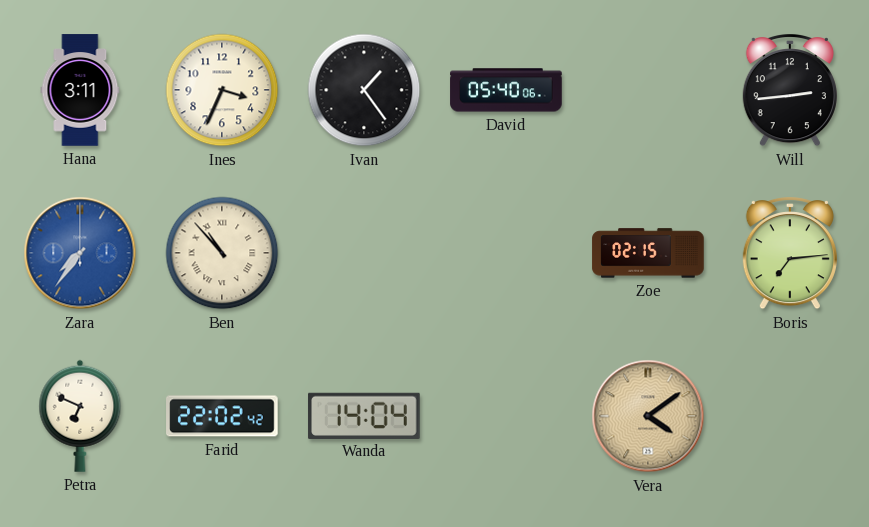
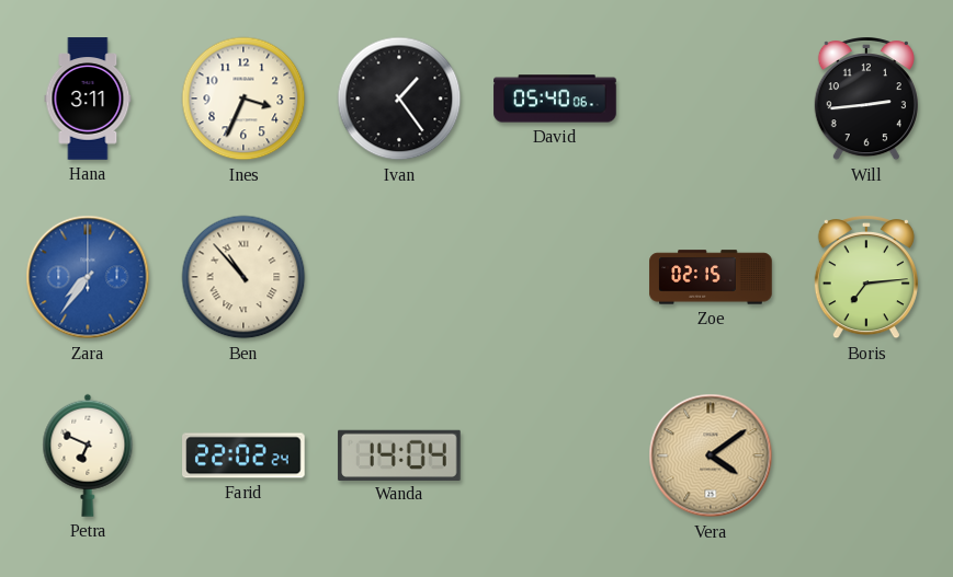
Farid: 22:02:42 -> 22:02:24
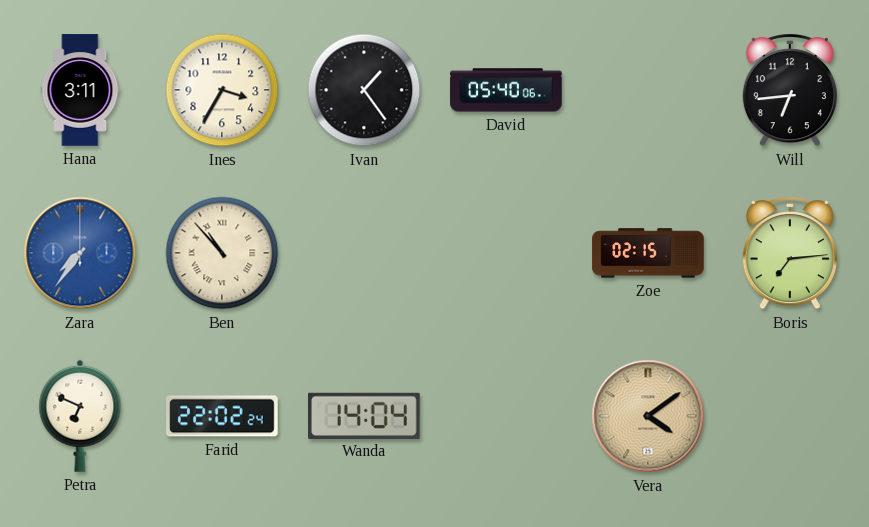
Ines: 3:34 -> 3:35
Will: 2:44 -> 6:44
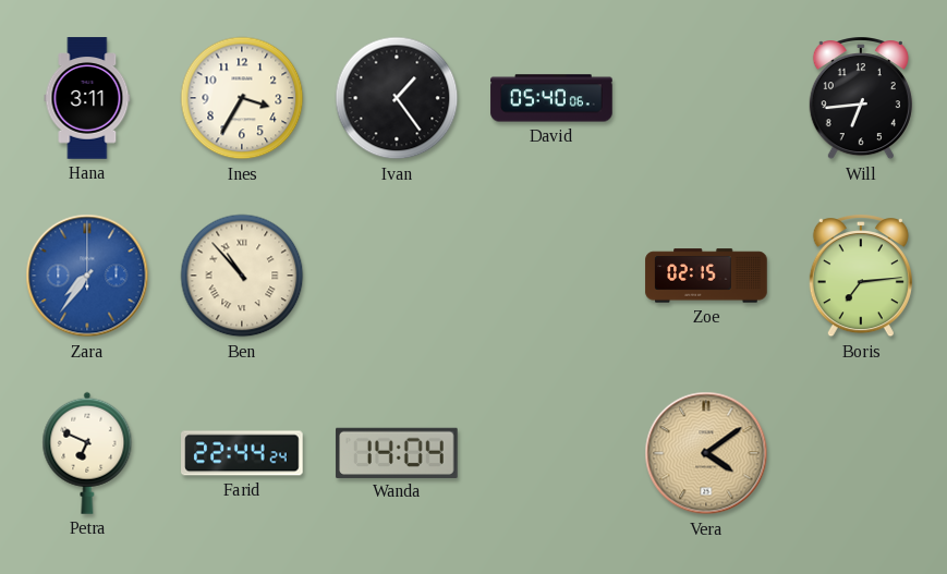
Farid: 22:02 -> 22:44
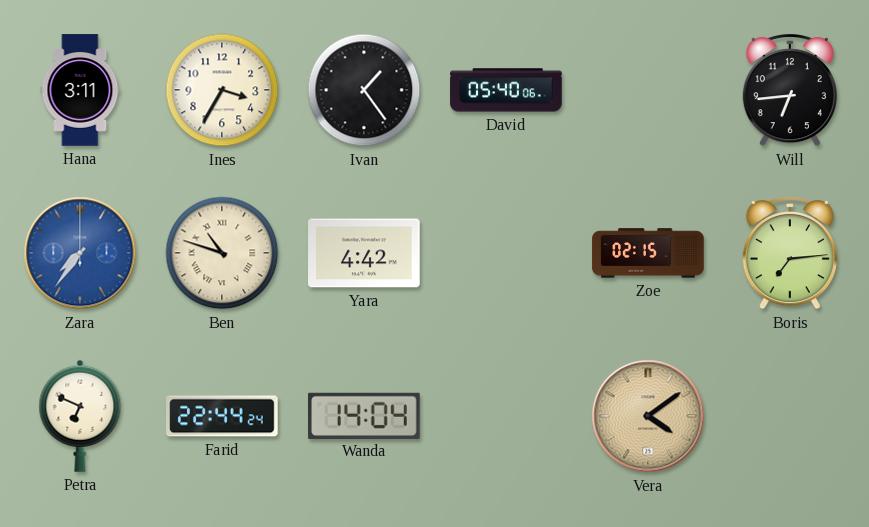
Ben: 10:53 -> 10:48
Yara: none -> 4:42
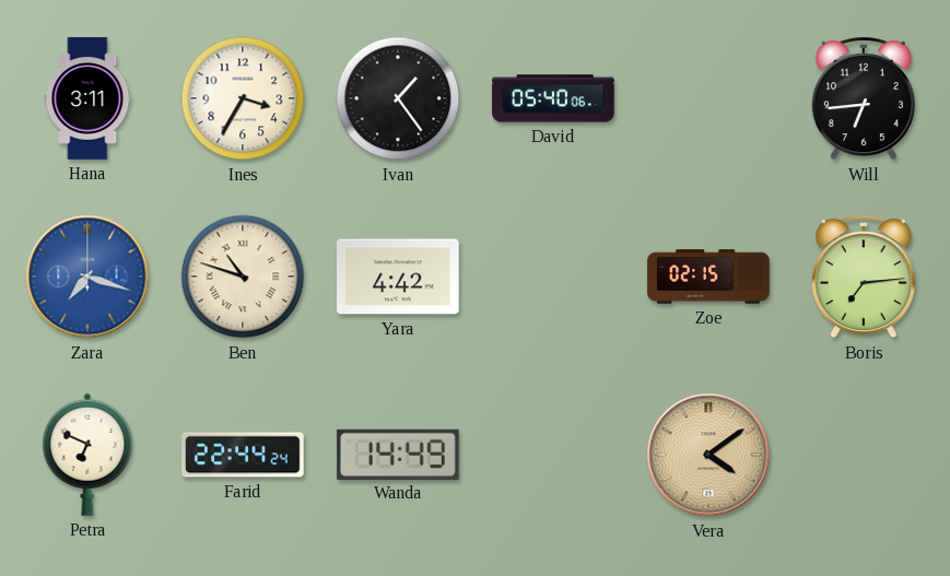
Zara: 7:36 -> 7:18
Wanda: 14:04 -> 14:49
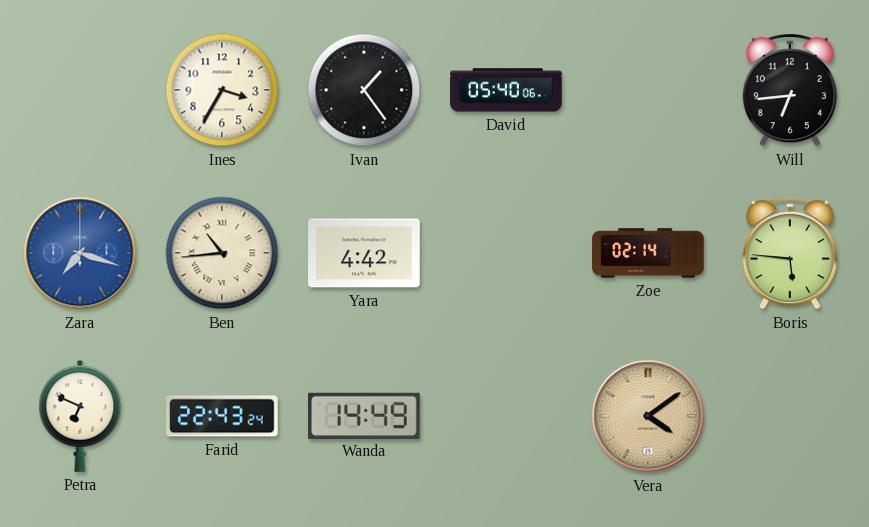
Hana: 3:11 -> none
Ben: 10:48 -> 10:44
Zoe: 02:15 -> 02:14
Boris: 7:14 -> 5:46
Farid: 22:44 -> 22:43
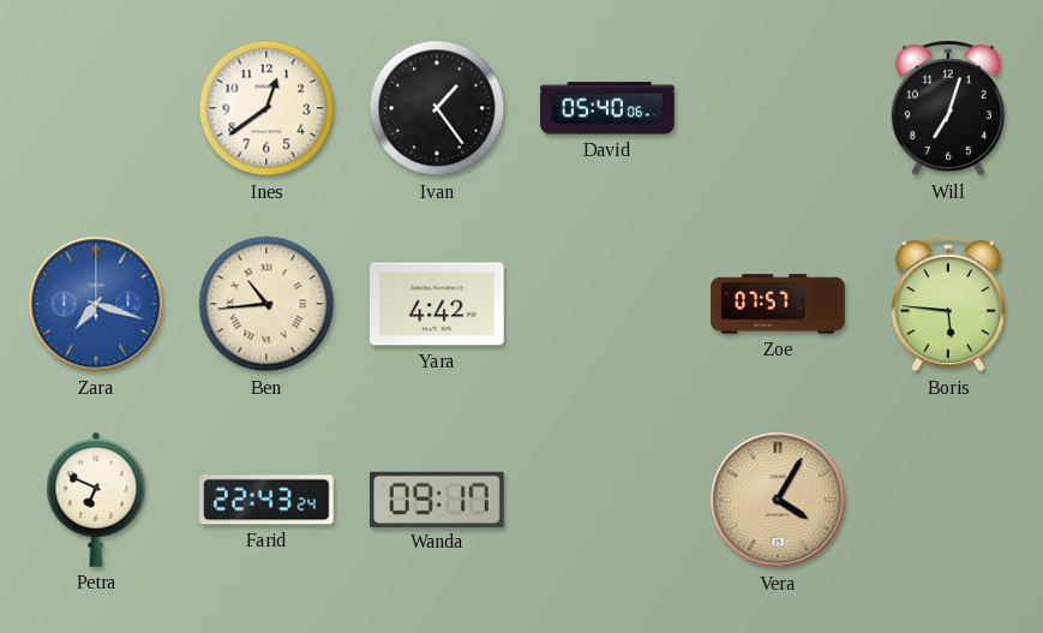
Ines: 3:35 -> 12:39
Will: 6:44 -> 7:03
Zoe: 02:14 -> 07:57
Wanda: 14:49 -> 09:17
Vera: 4:09 -> 4:05
